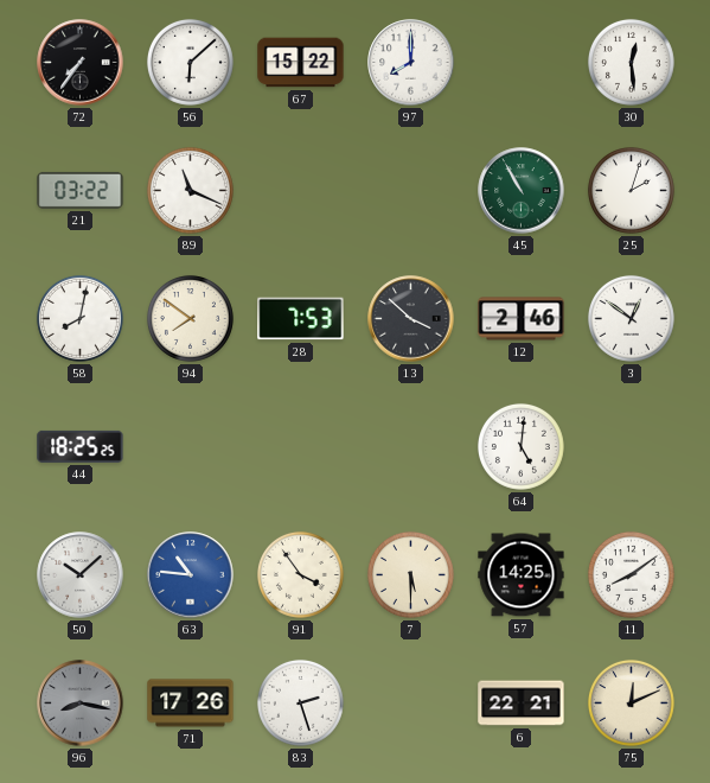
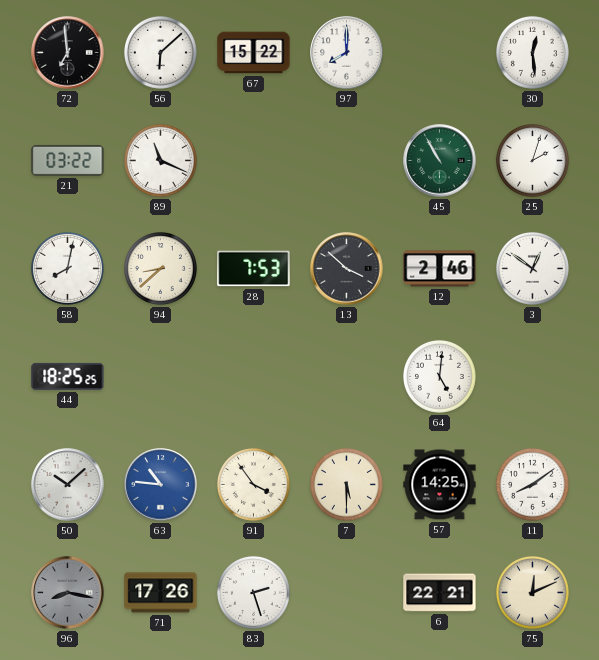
72: 7:36 -> 6:59
94: 7:51 -> 8:38
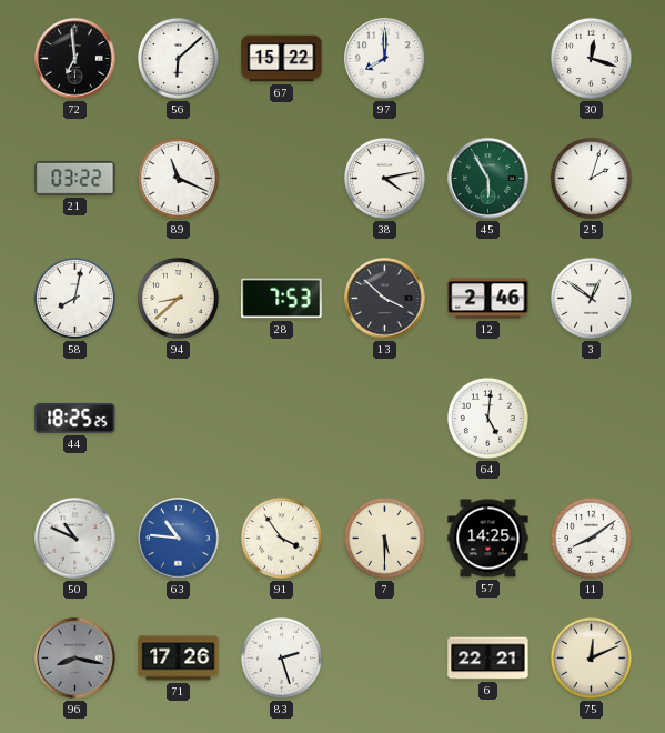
30: 12:29 -> 12:18
38: none -> 4:13
45: 10:55 -> 5:55
50: 10:08 -> 10:49
